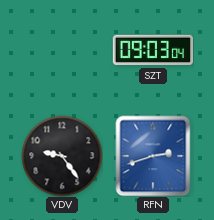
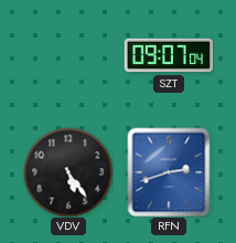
SZT: 09:03 -> 09:07
VDV: 9:24 -> 5:24
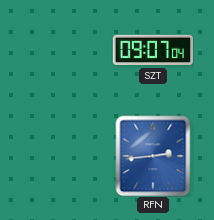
VDV: 5:24 -> none
RFN: 2:42 -> 2:44
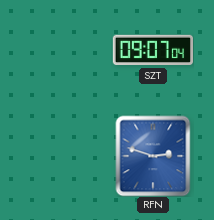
RFN: 2:44 -> 2:48
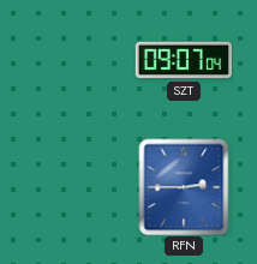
RFN: 2:48 -> 2:45
